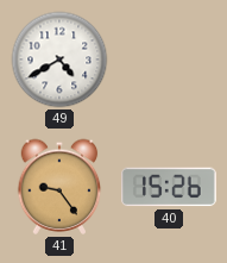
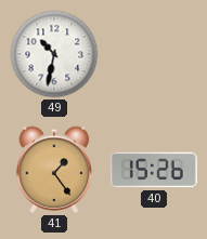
49: 4:40 -> 10:32
41: 9:24 -> 1:24
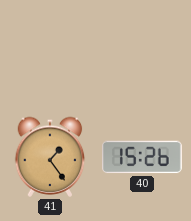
49: 10:32 -> none
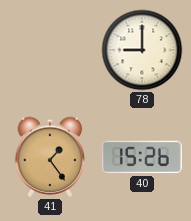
78: none -> 9:00
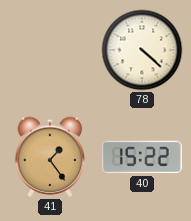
78: 9:00 -> 4:22
40: 15:26 -> 15:22
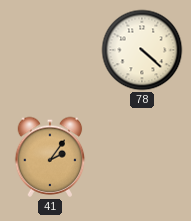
41: 1:24 -> 2:06
40: 15:22 -> none
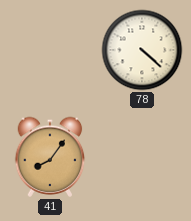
41: 2:06 -> 8:06
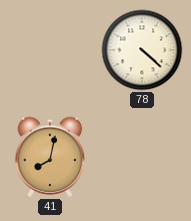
41: 8:06 -> 8:02
